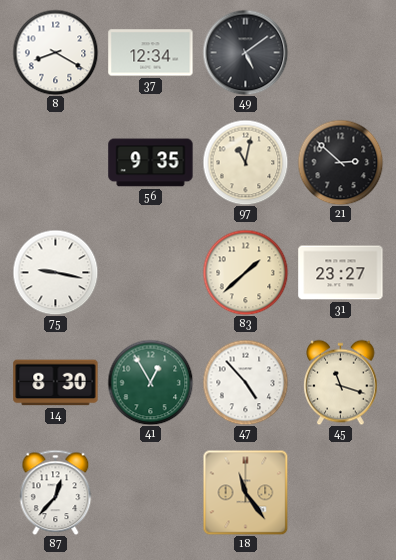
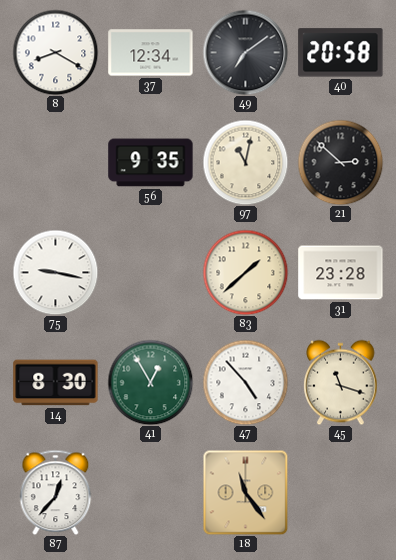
49: 5:09 -> 7:09
40: none -> 20:58
31: 23:27 -> 23:28
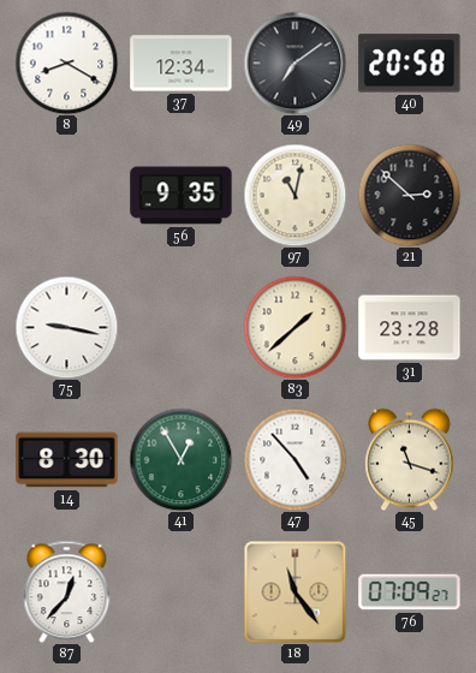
76: none -> 07:09
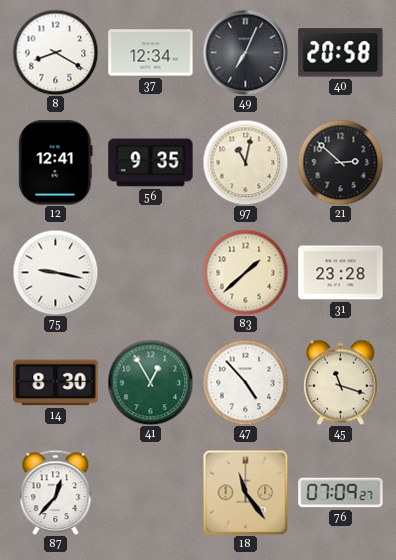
49: 7:09 -> 7:04
12: none -> 12:41
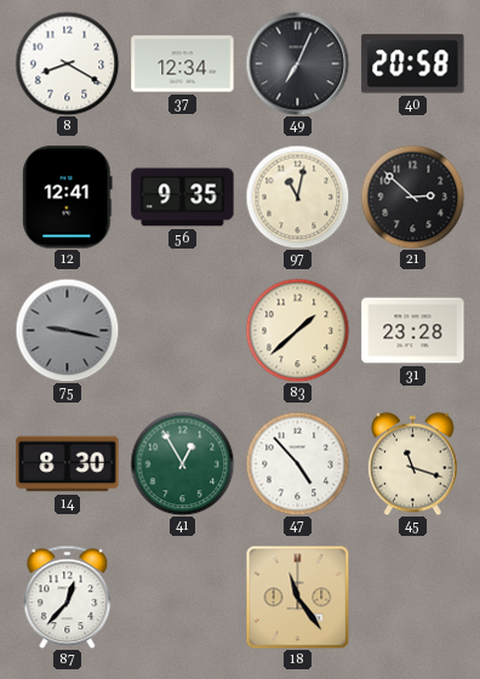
75 dial: white -> grey
76: 07:09 -> none
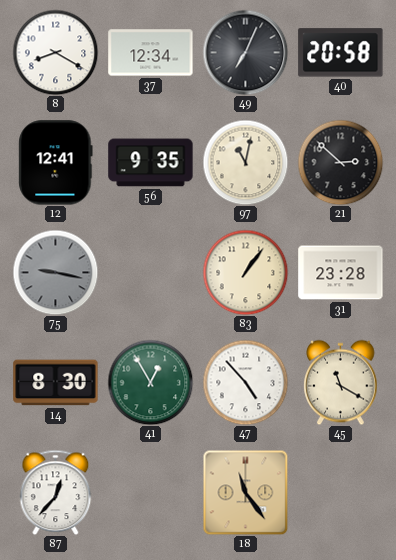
83: 1:38 -> 1:06
45: 11:18 -> 11:20
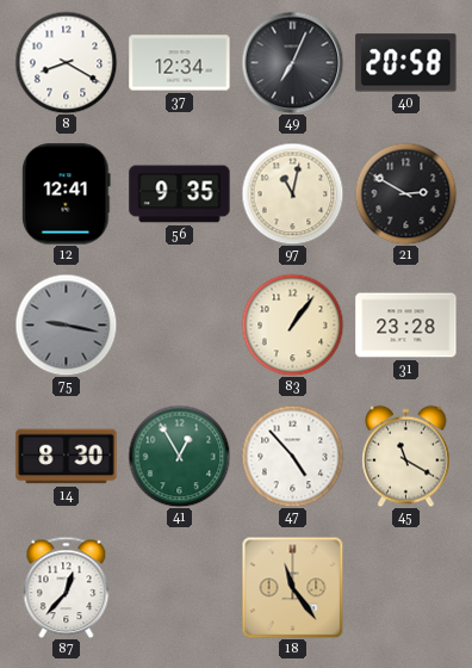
21: 2:52 -> 2:50
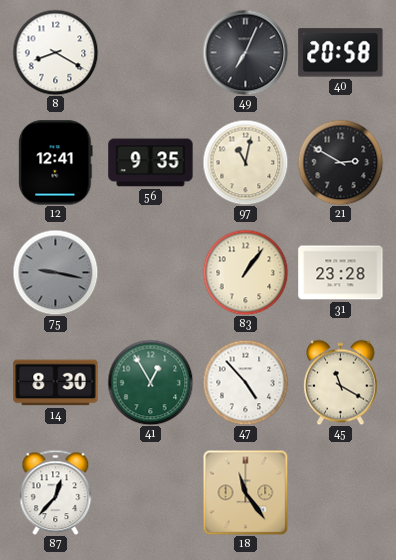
37: 12:34 -> none
